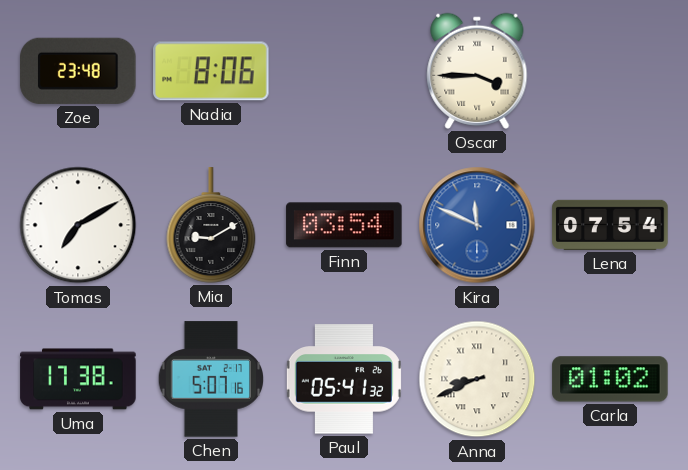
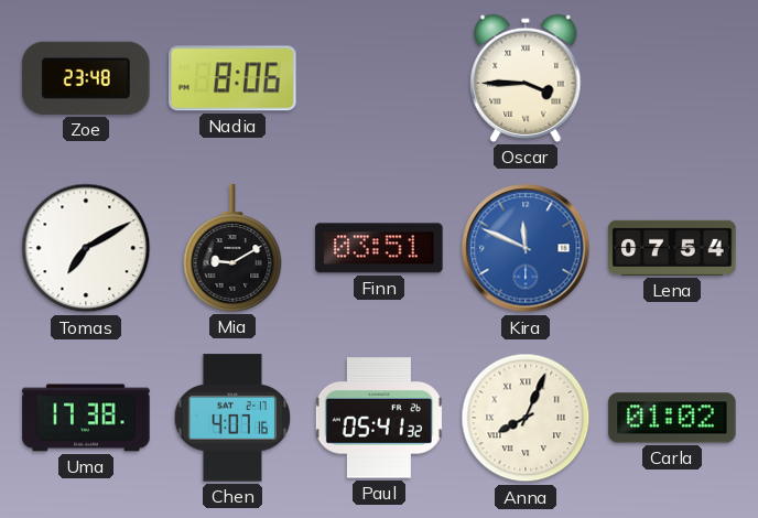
Finn: 03:54 -> 03:51
Chen: 5:07 -> 4:07
Anna: 8:41 -> 8:04
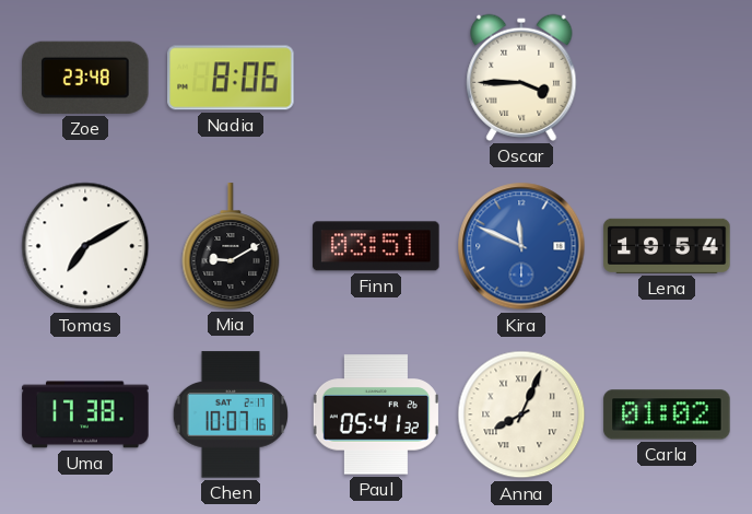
Lena: 07:54 -> 19:54
Chen: 4:07 -> 10:07
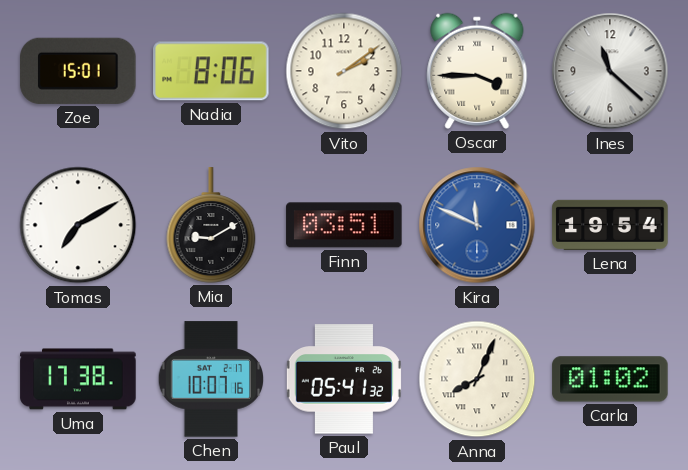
Zoe: 23:48 -> 15:01
Vito: none -> 2:09
Ines: none -> 11:22
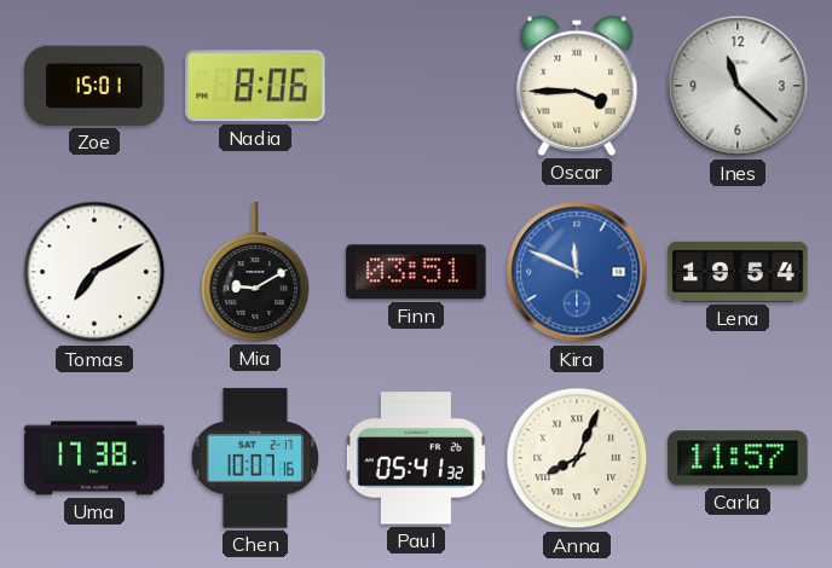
Vito: 2:09 -> none
Carla: 01:02 -> 11:57
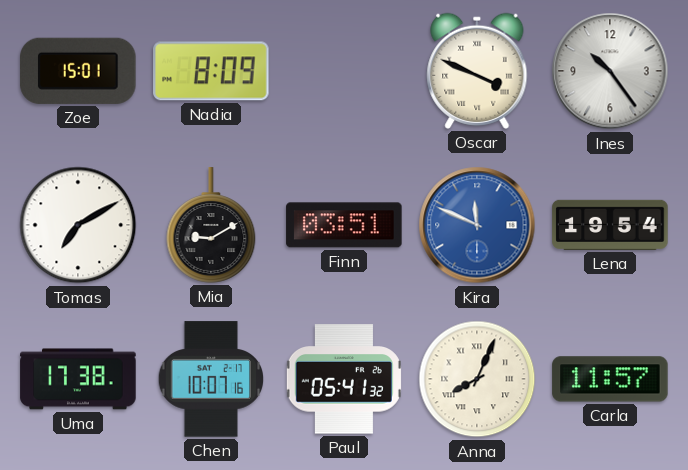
Nadia: 8:06 -> 8:09
Oscar: 3:45 -> 3:49
Ines: 11:22 -> 10:24
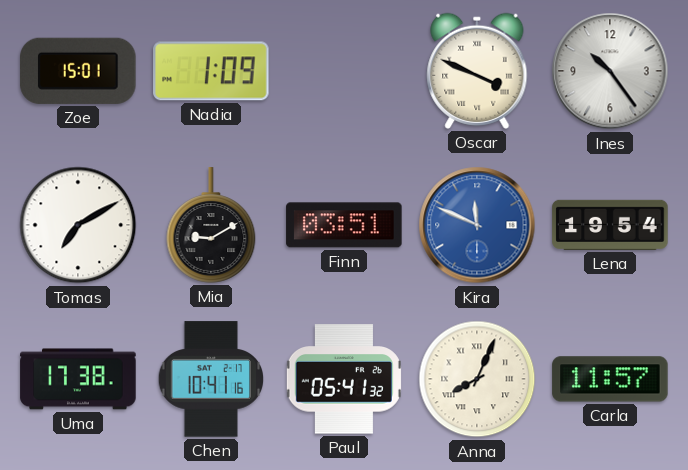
Nadia: 8:09 -> 1:09
Chen: 10:07 -> 10:41
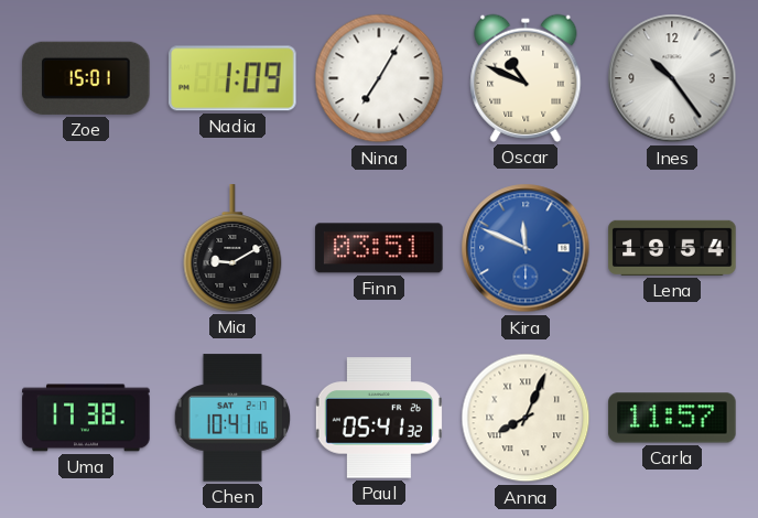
Nina: none -> 7:05
Oscar: 3:49 -> 10:49
Tomas: 7:10 -> none
